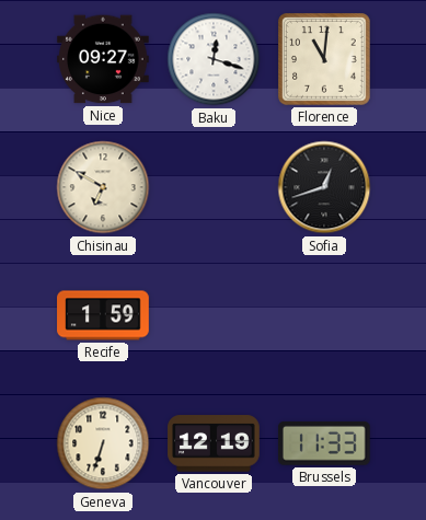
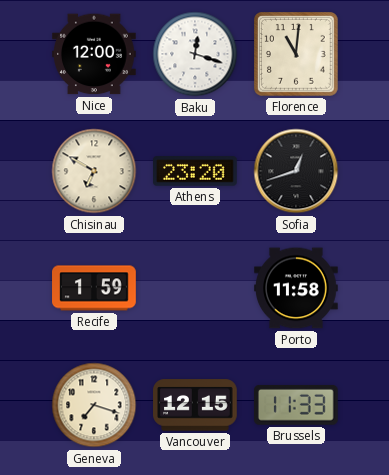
Nice: 09:27 -> 12:00
Athens: none -> 23:20
Porto: none -> 11:58
Geneva: 6:33 -> 7:18
Vancouver: 12:19 -> 12:15
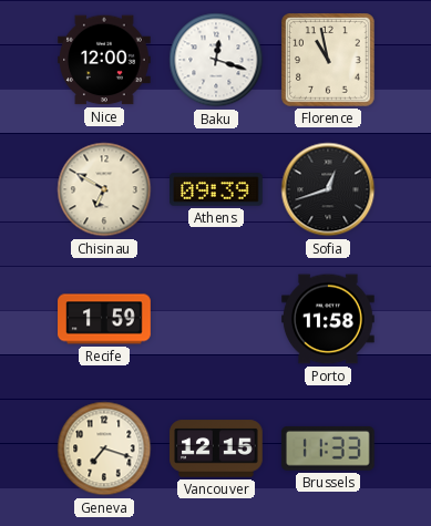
Florence: 11:01 -> 10:58
Athens: 23:20 -> 09:39
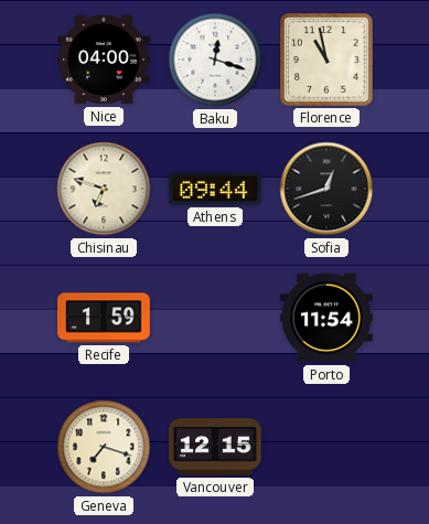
Nice: 12:00 -> 04:00
Chisinau: 6:50 -> 6:48
Athens: 09:39 -> 09:44
Porto: 11:58 -> 11:54
Brussels: 11:33 -> none
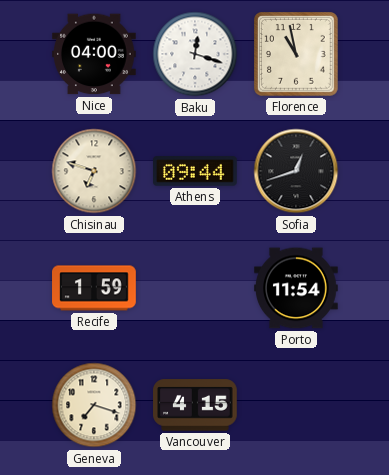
Vancouver: 12:15 -> 4:15
